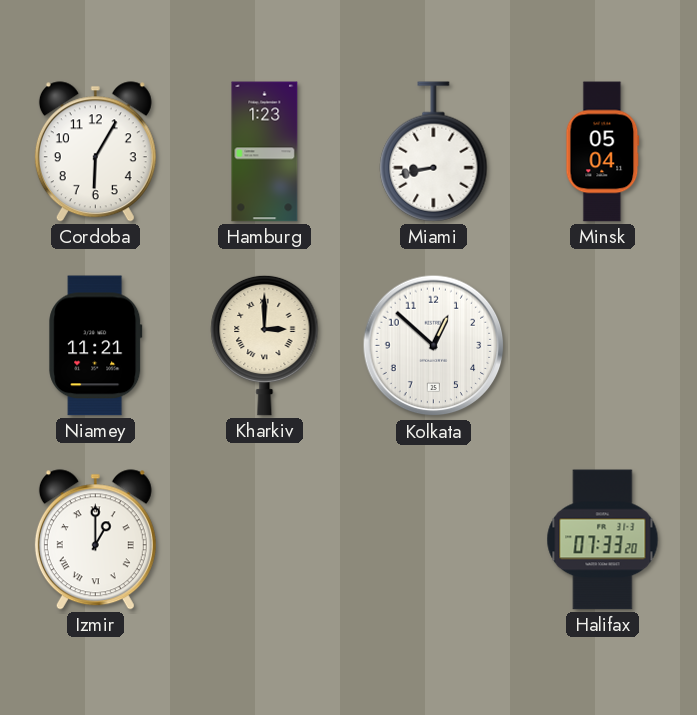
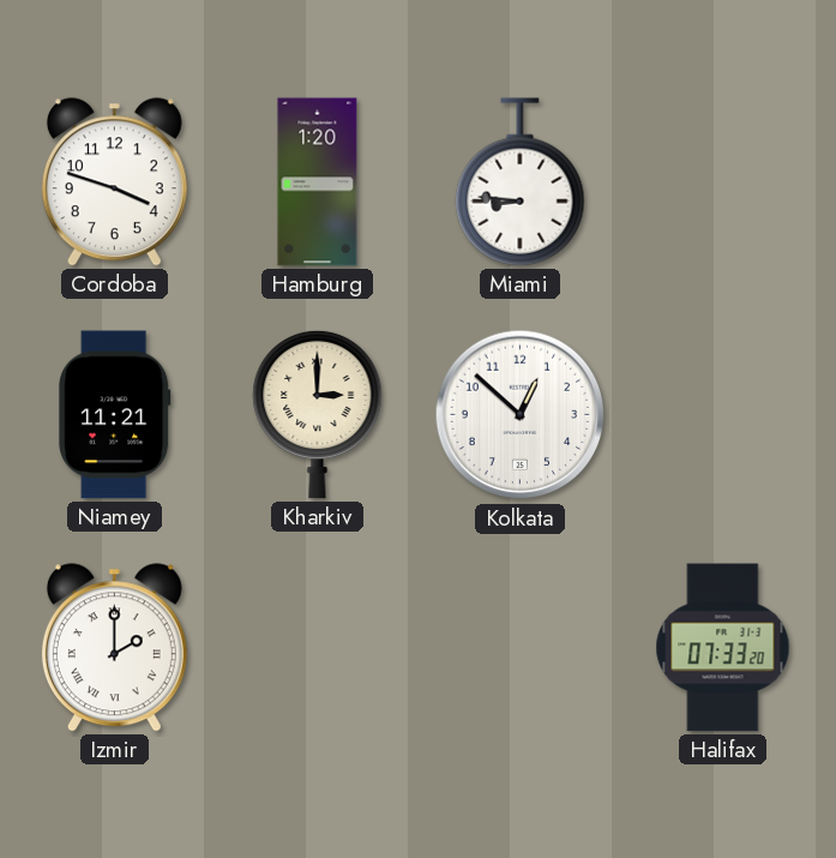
Cordoba: 6:05 -> 3:48
Hamburg: 1:23 -> 1:20
Miami: 8:43 -> 8:46
Minsk: 05:04 -> none
Izmir: 1:00 -> 2:00
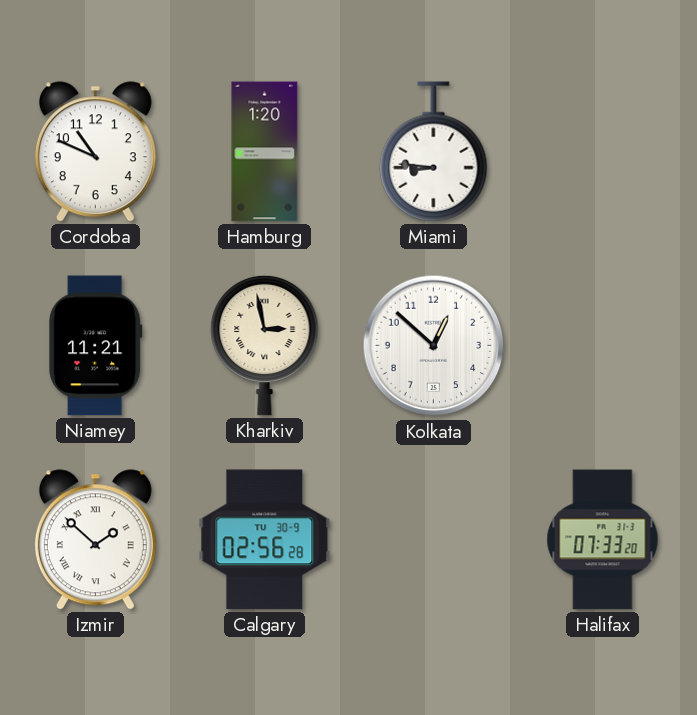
Cordoba: 3:48 -> 10:49
Kharkiv: 3:00 -> 2:58
Izmir: 2:00 -> 1:52
Calgary: none -> 02:56
